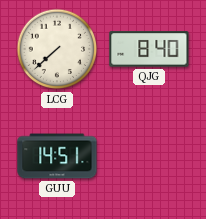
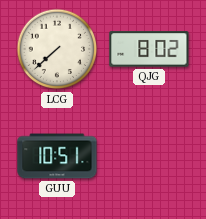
QJG: 8:40 -> 8:02
GUU: 14:51 -> 10:51
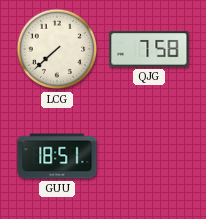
QJG: 8:02 -> 7:58
GUU: 10:51 -> 18:51
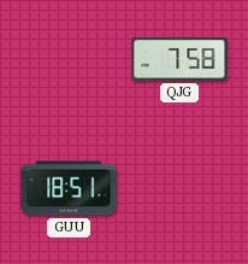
LCG: 7:38 -> none
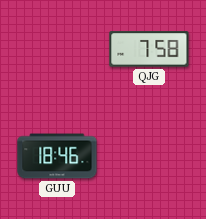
GUU: 18:51 -> 18:46
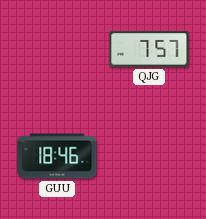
QJG: 7:58 -> 7:57
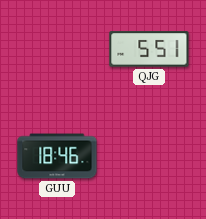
QJG: 7:57 -> 5:51
